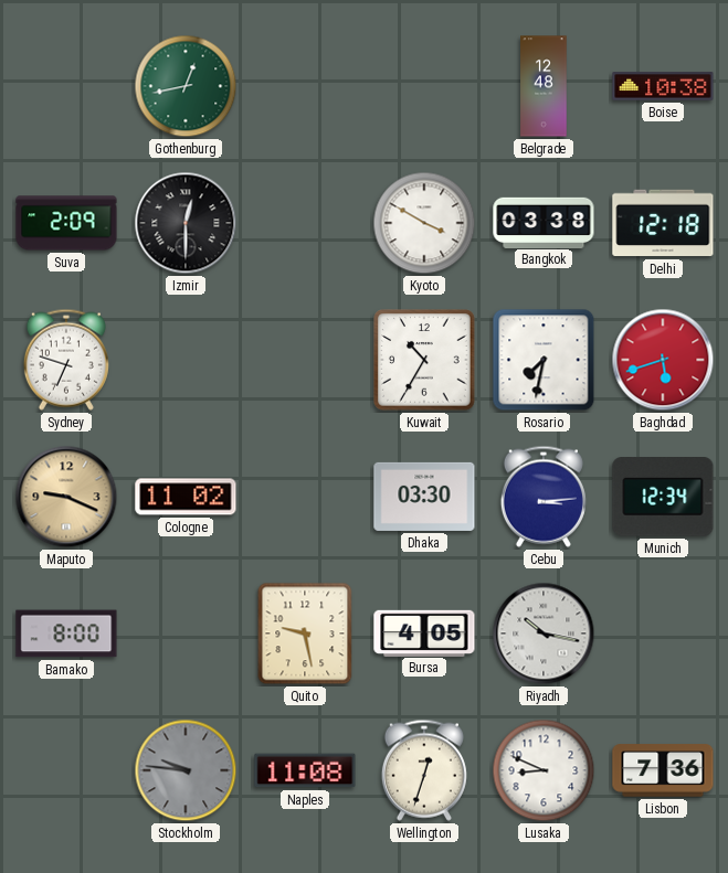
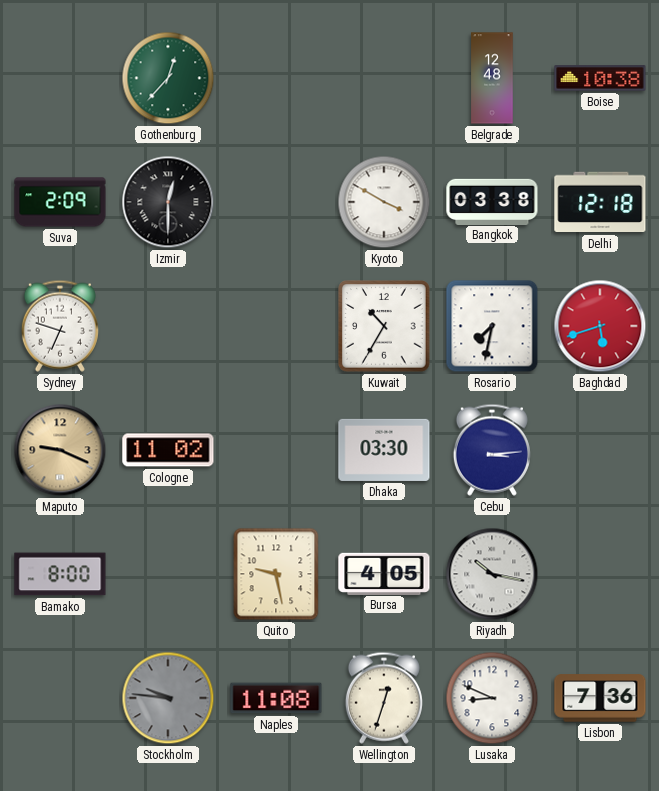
Gothenburg: 12:43 -> 12:37
Munich: 12:34 -> none
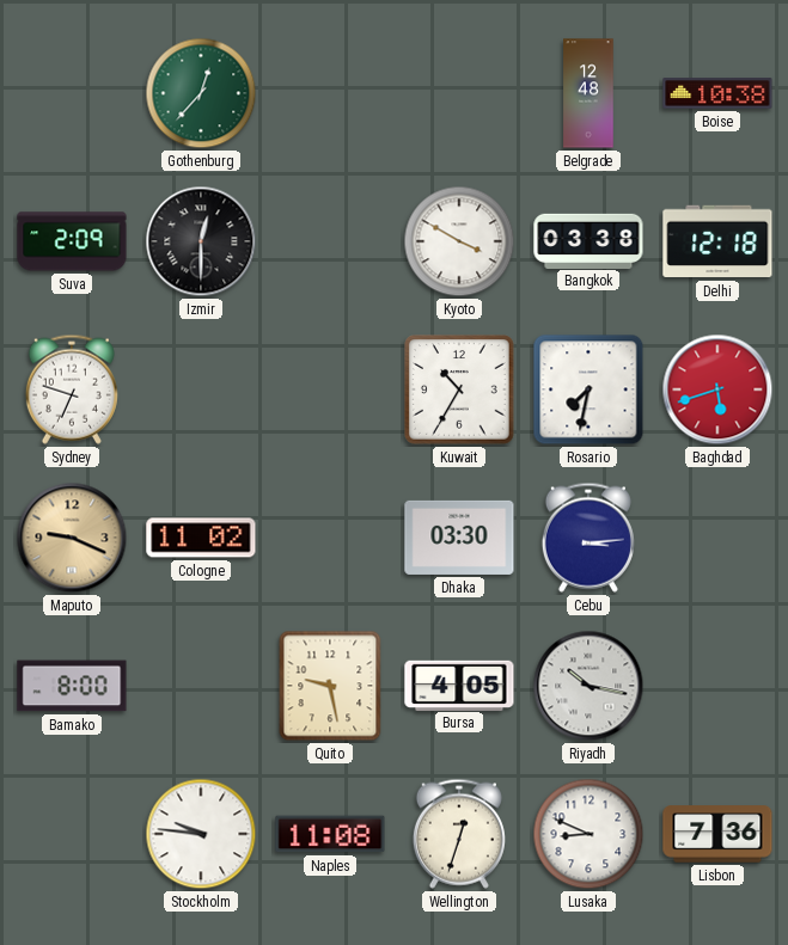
Stockholm dial: grey -> white
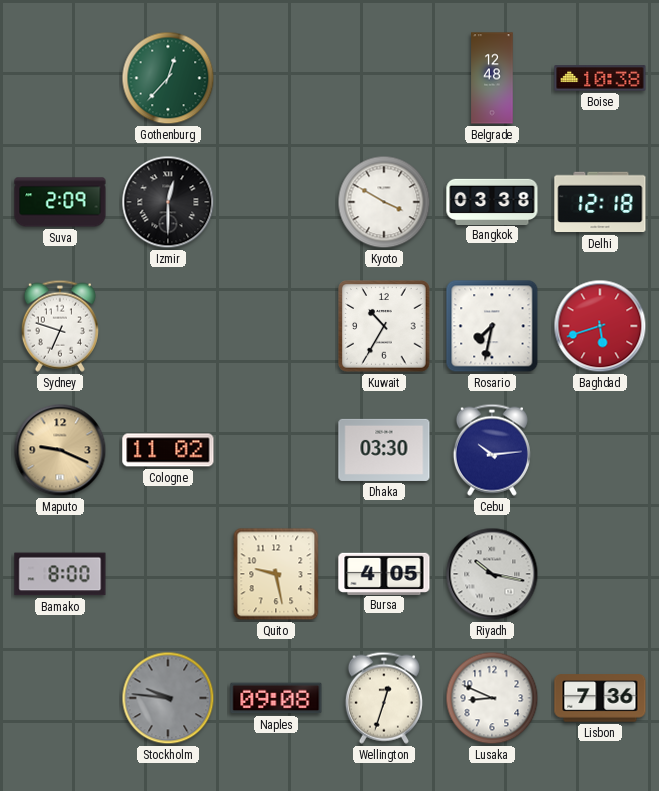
Cebu: 3:14 -> 10:14
Stockholm dial: white -> grey
Naples: 11:08 -> 09:08
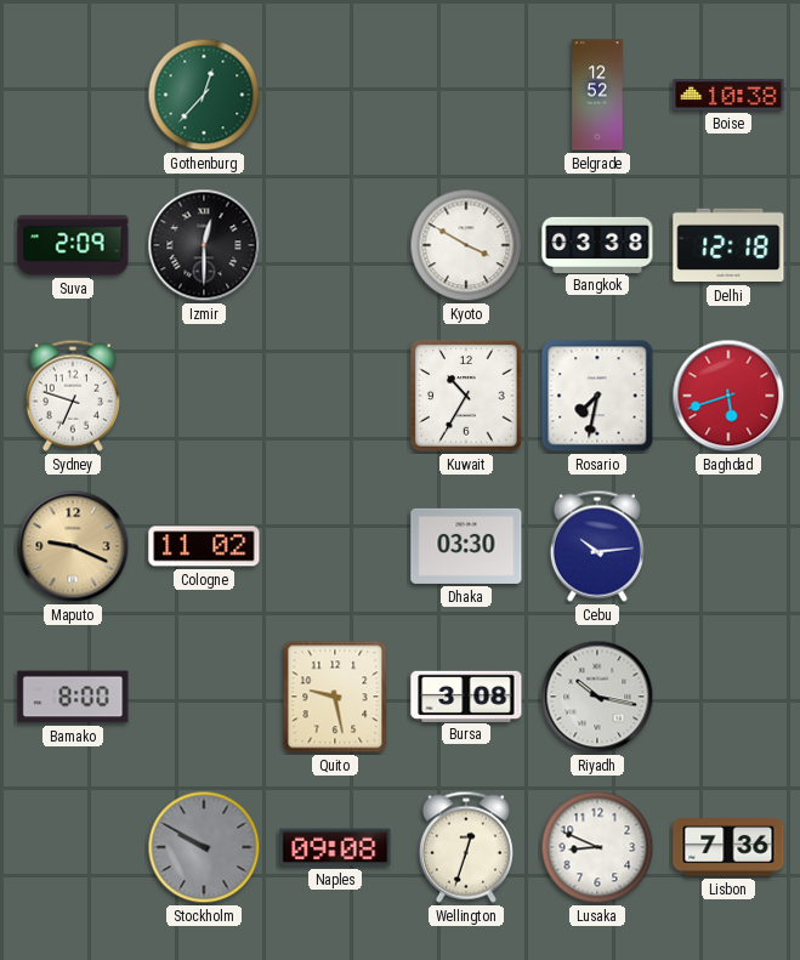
Belgrade: 12:48 -> 12:52
Bursa: 4:05 -> 3:08
Stockholm: 9:46 -> 9:50
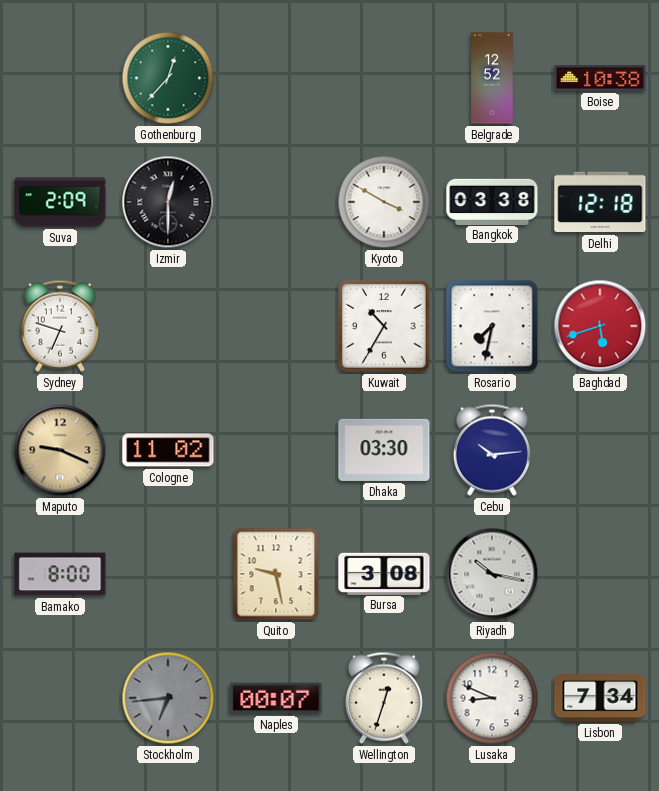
Stockholm: 9:50 -> 6:44
Naples: 09:08 -> 00:07
Lisbon: 7:36 -> 7:34
